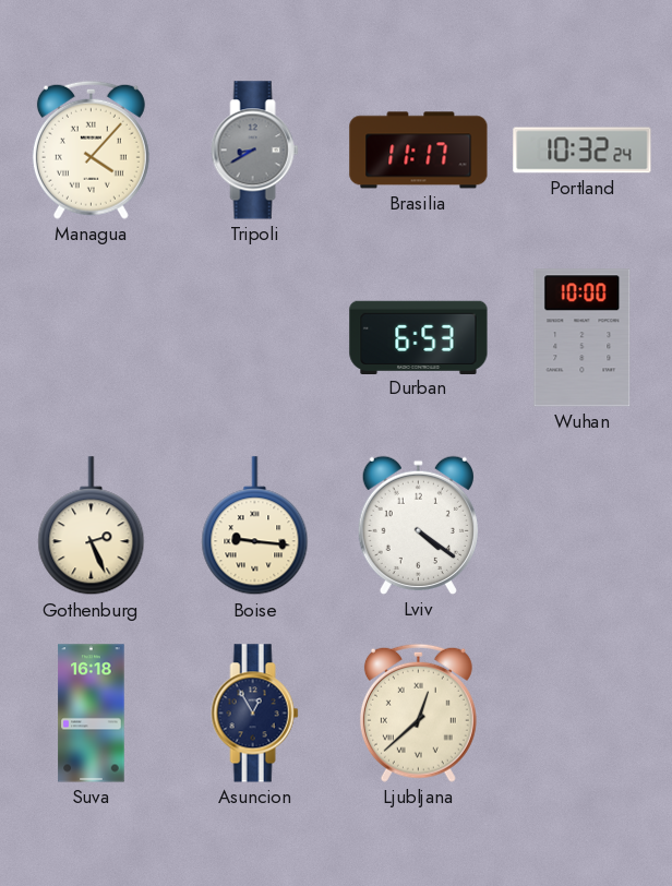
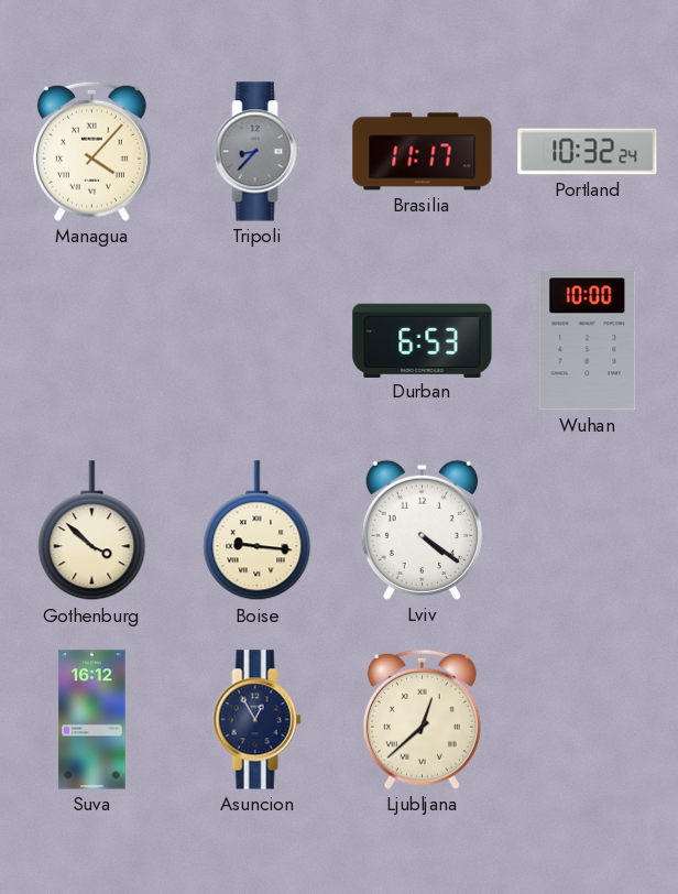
Tripoli: 8:40 -> 8:37
Gothenburg: 2:26 -> 3:52
Suva: 16:18 -> 16:12
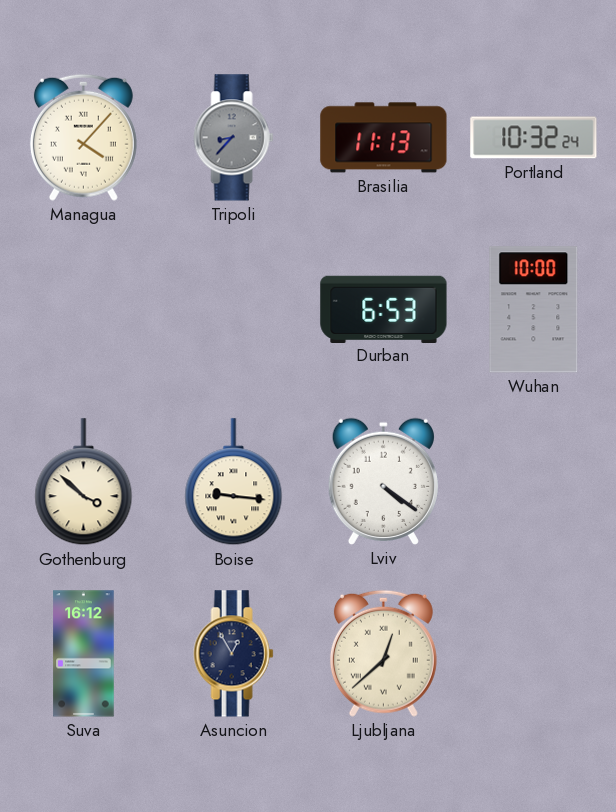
Brasilia: 11:17 -> 11:13
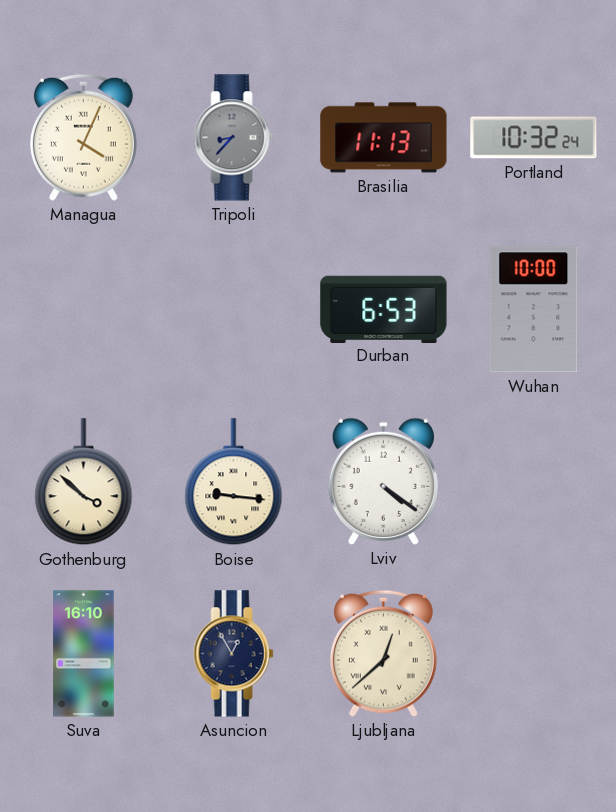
Managua: 4:07 -> 4:04
Suva: 16:12 -> 16:10
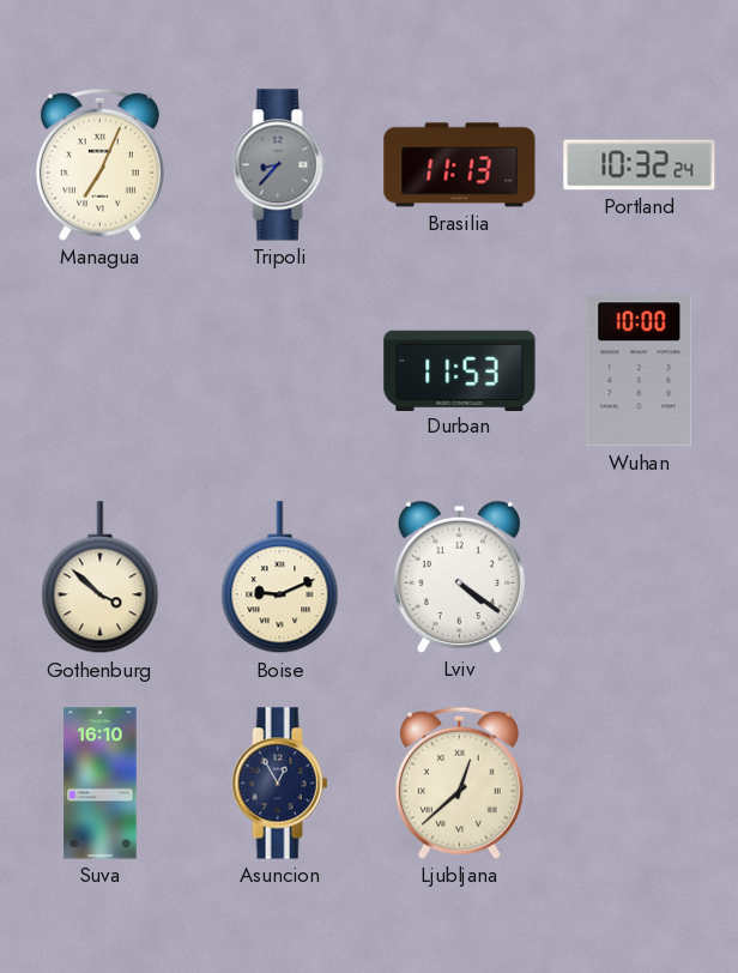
Managua: 4:04 -> 7:04
Durban: 6:53 -> 11:53
Boise: 9:16 -> 9:11
